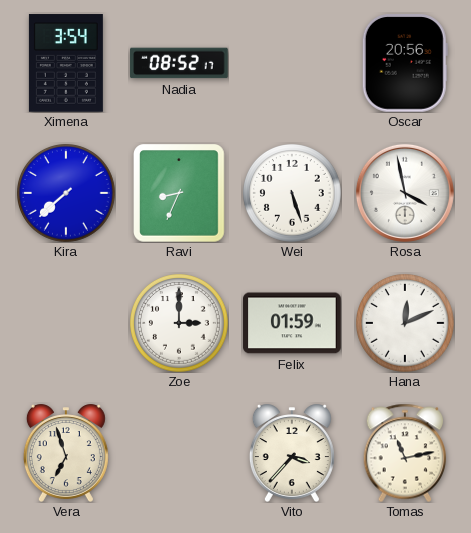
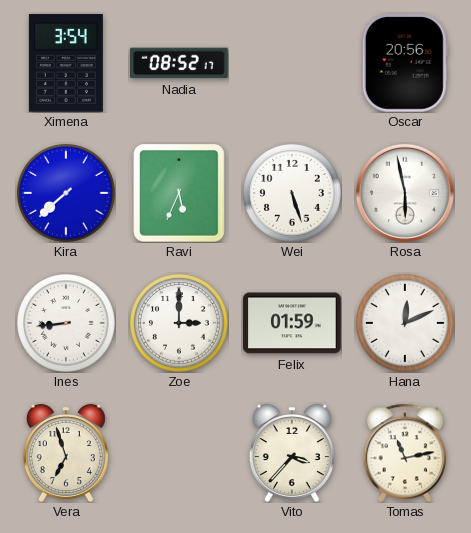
Ravi: 8:34 -> 5:34
Rosa: 3:58 -> 5:58
Ines: none -> 8:44
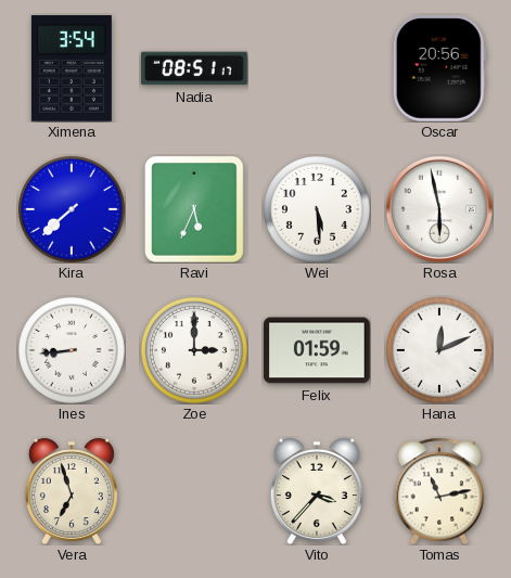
Nadia: 08:52 -> 08:51
Wei: 5:27 -> 5:29
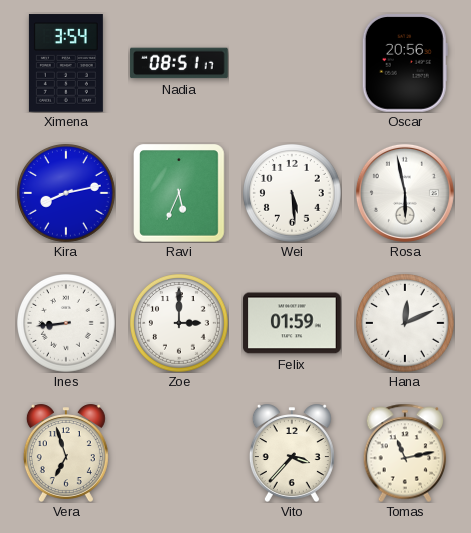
Kira: 7:38 -> 8:13
